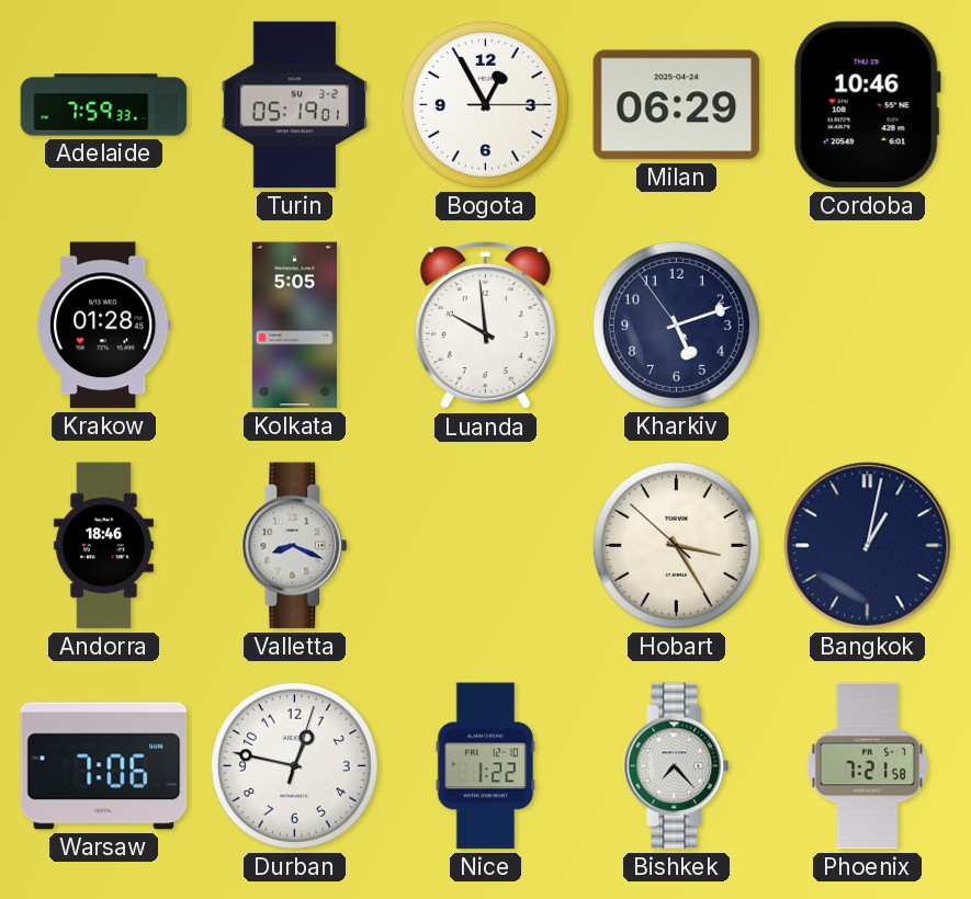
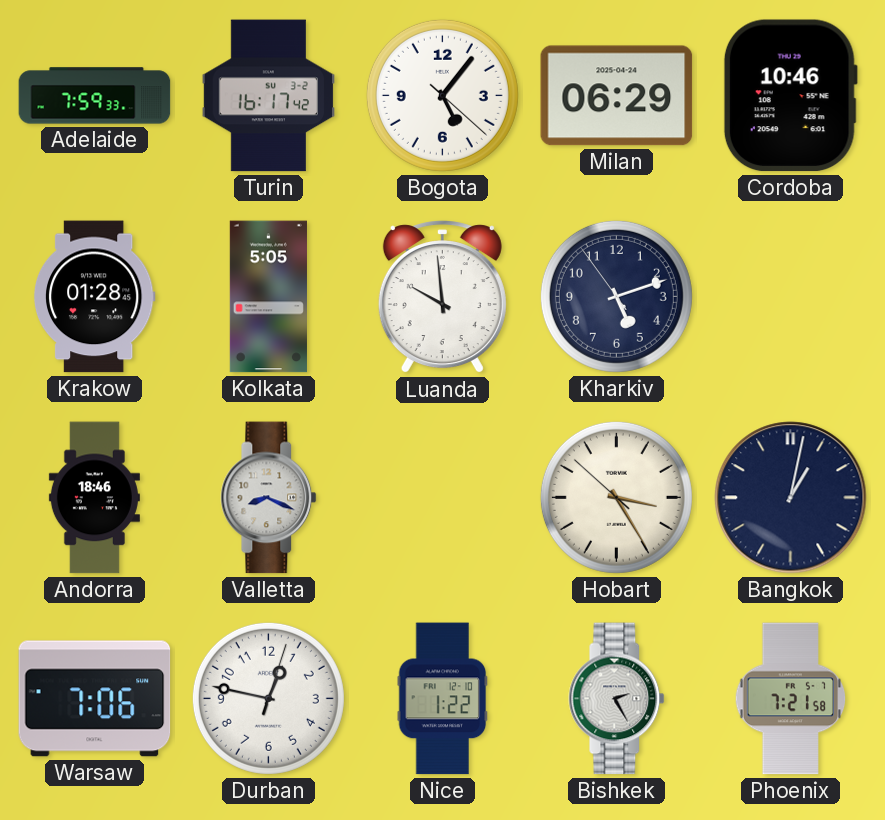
Turin: 05:19 -> 16:17
Bogota: 12:55 -> 5:06
Bishkek: 7:23 -> 2:25
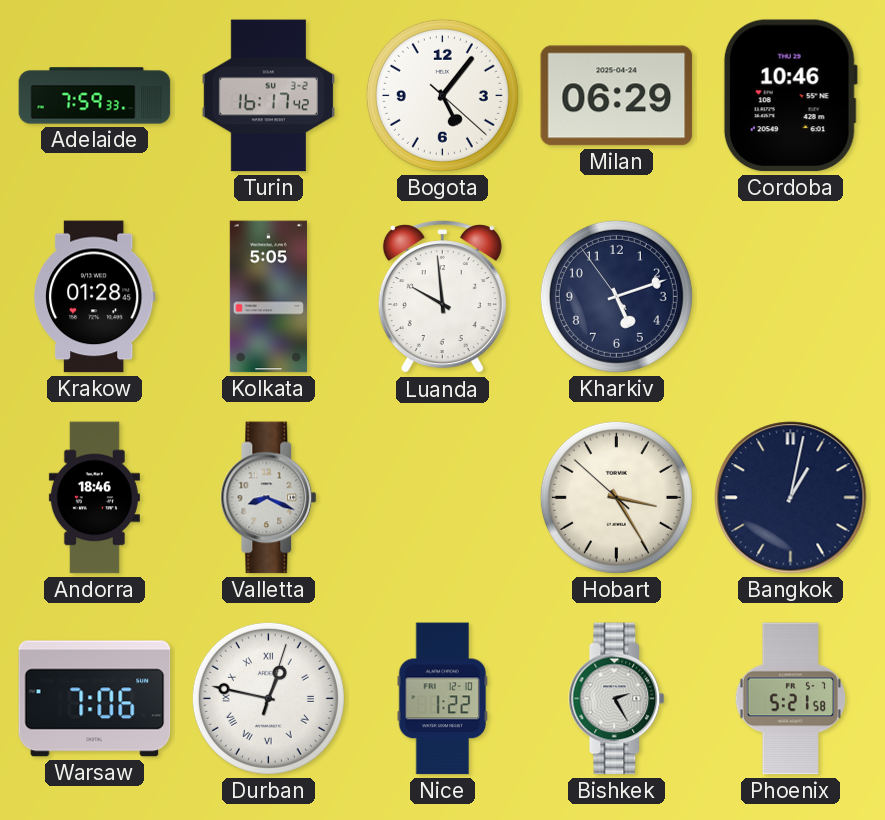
Durban numerals: Arabic -> Roman
Phoenix: 7:21 -> 5:21
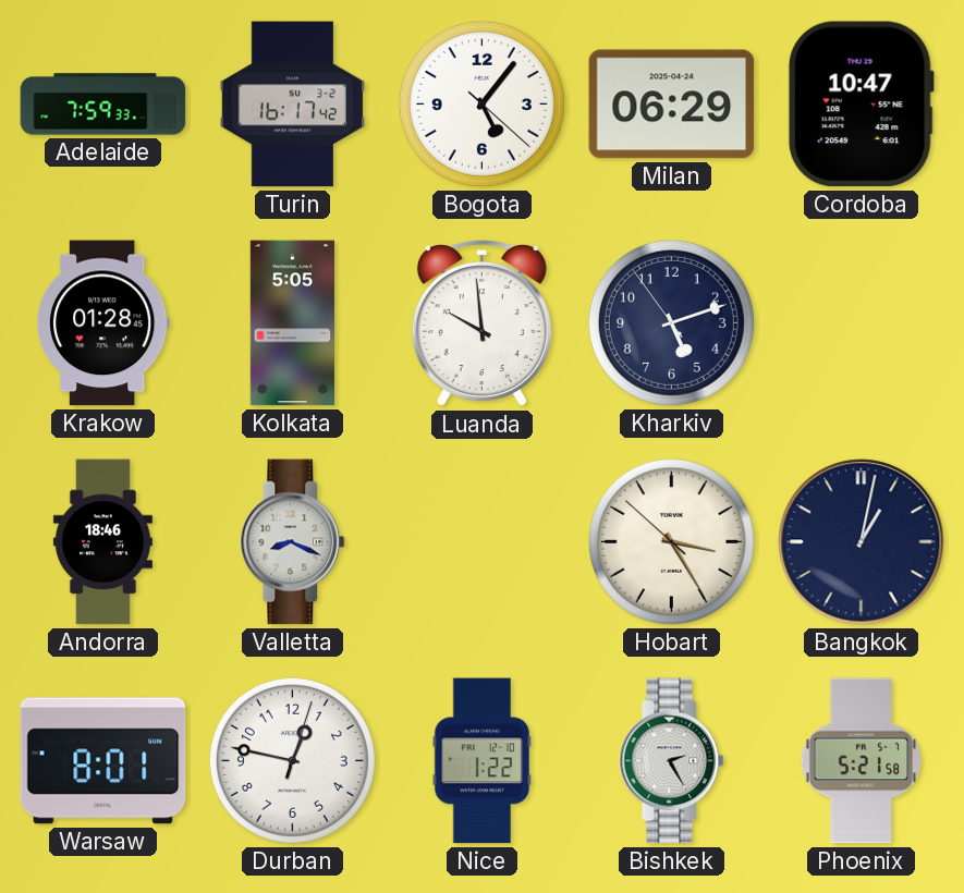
Cordoba: 10:46 -> 10:47
Warsaw: 7:06 -> 8:01
Durban numerals: Roman -> Arabic
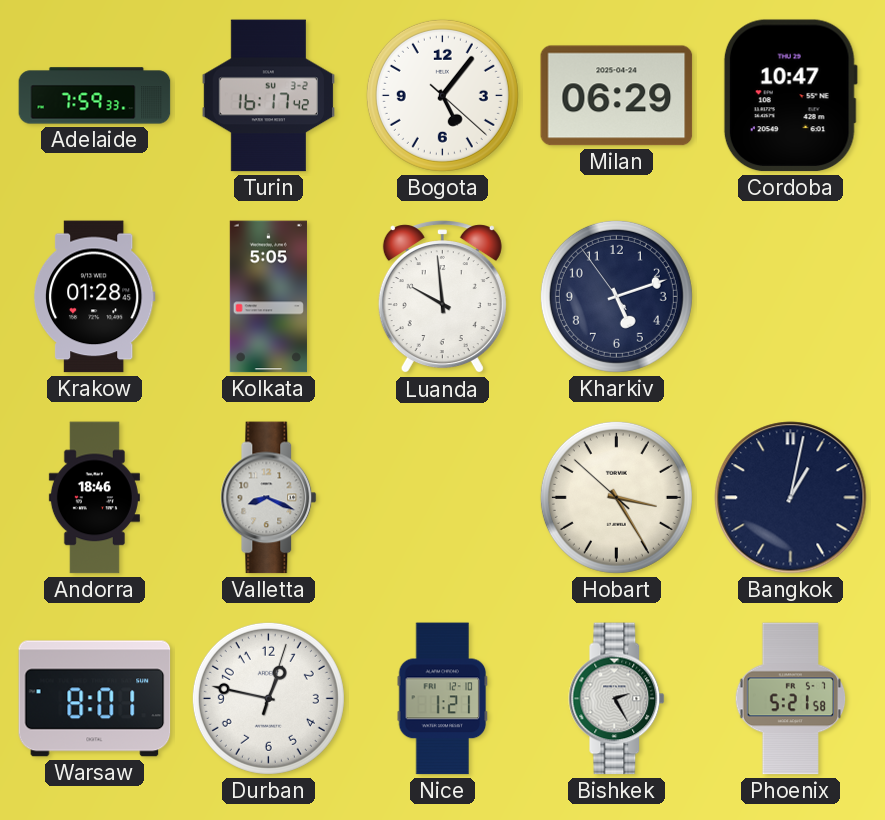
Nice: 1:22 -> 1:21
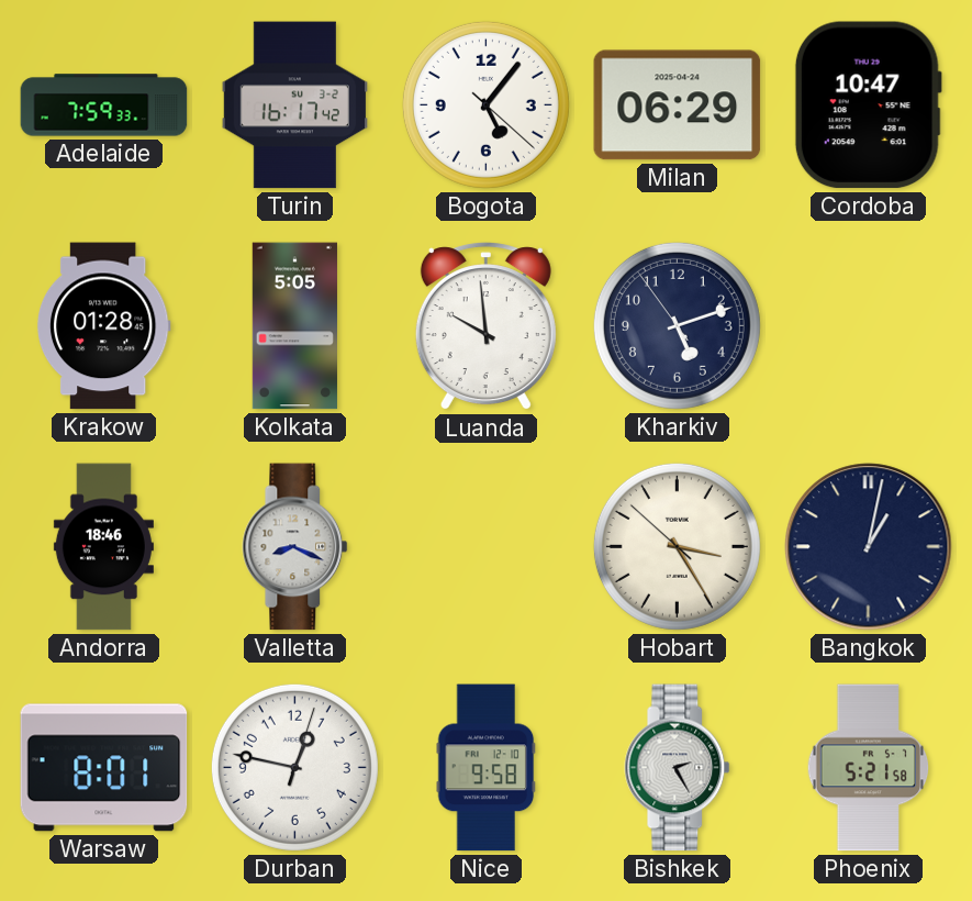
Nice: 1:21 -> 9:58
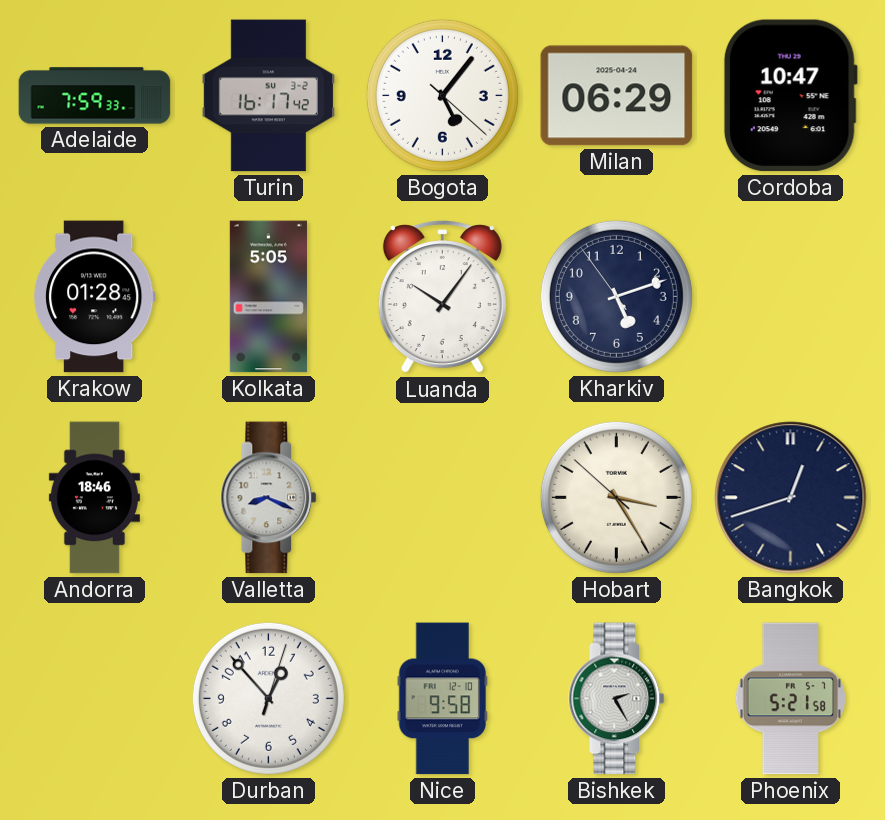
Luanda: 9:59 -> 10:06
Bangkok: 1:02 -> 12:42
Warsaw: 8:01 -> none
Durban: 12:47 -> 12:53
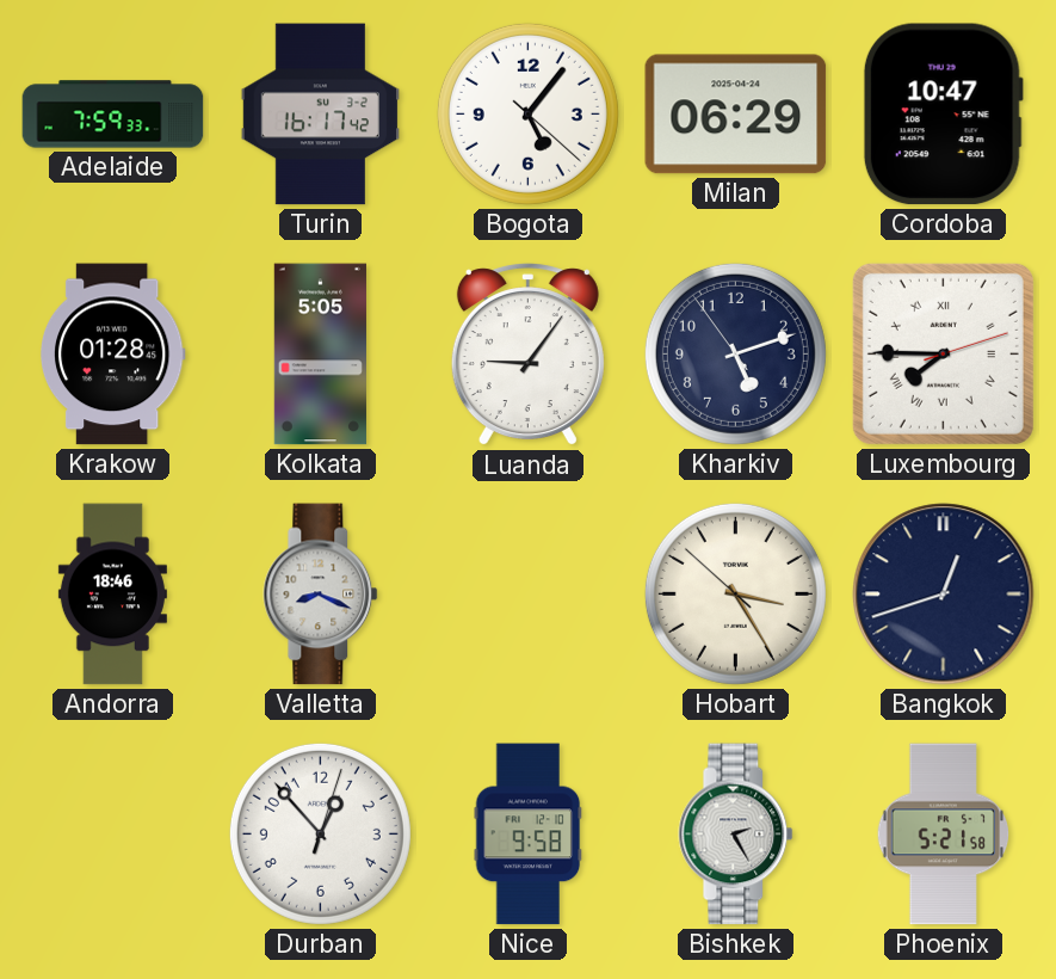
Luanda: 10:06 -> 9:06
Luxembourg: none -> 7:45
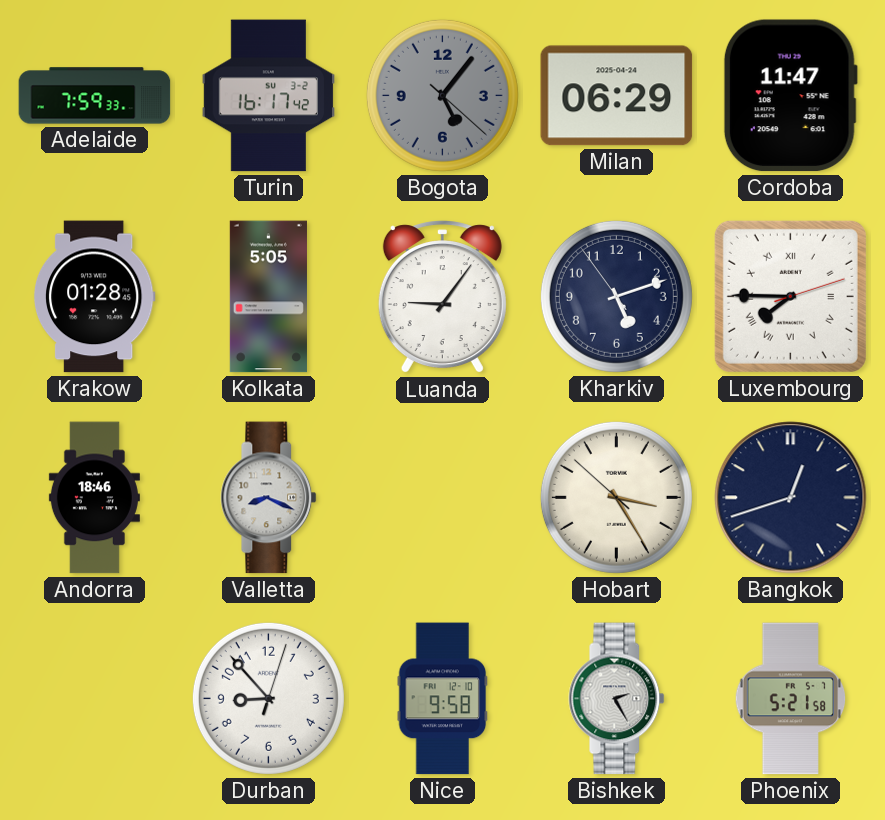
Bogota dial: white -> grey
Cordoba: 10:47 -> 11:47
Durban: 12:53 -> 8:53
